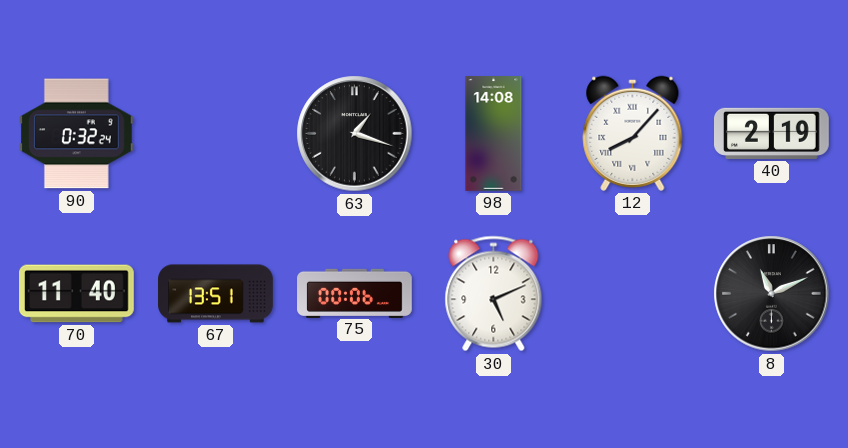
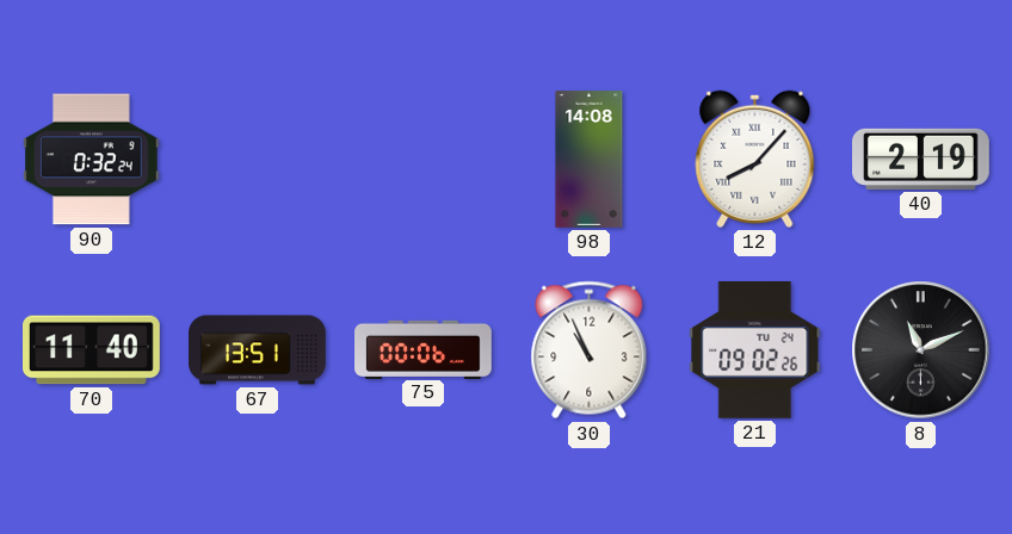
63: 1:18 -> none
30: 5:11 -> 10:56
21: none -> 09:02
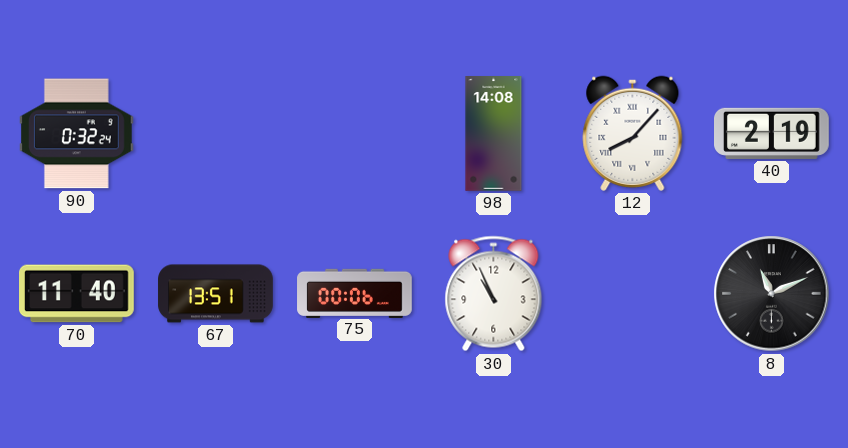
21: 09:02 -> none
